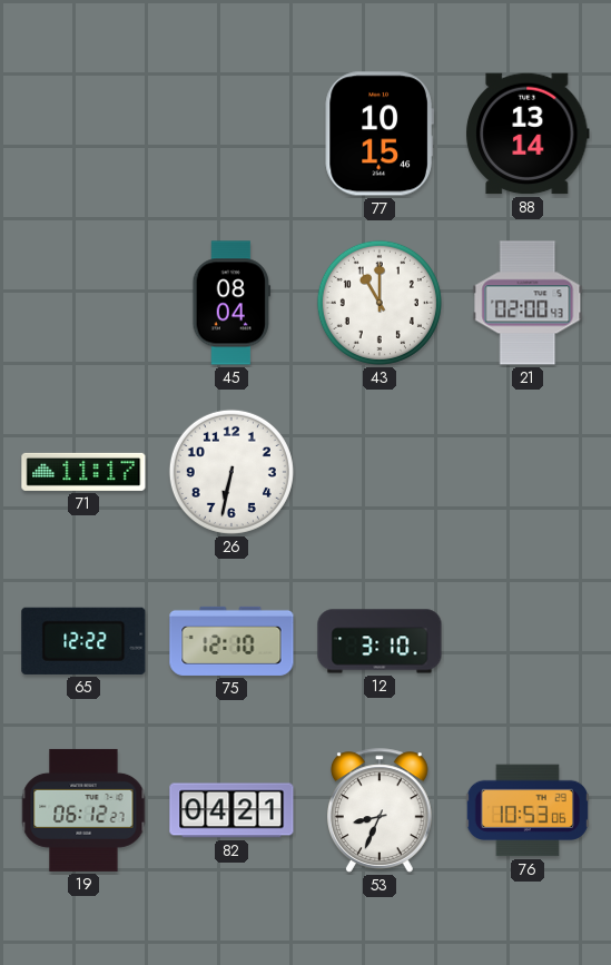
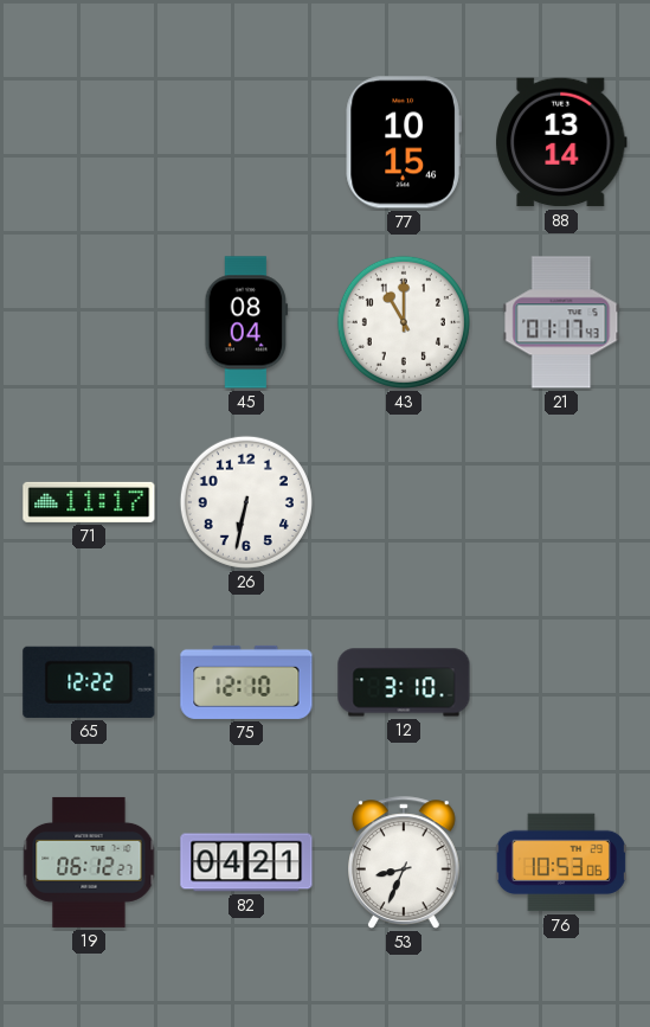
21: 02:00 -> 01:17
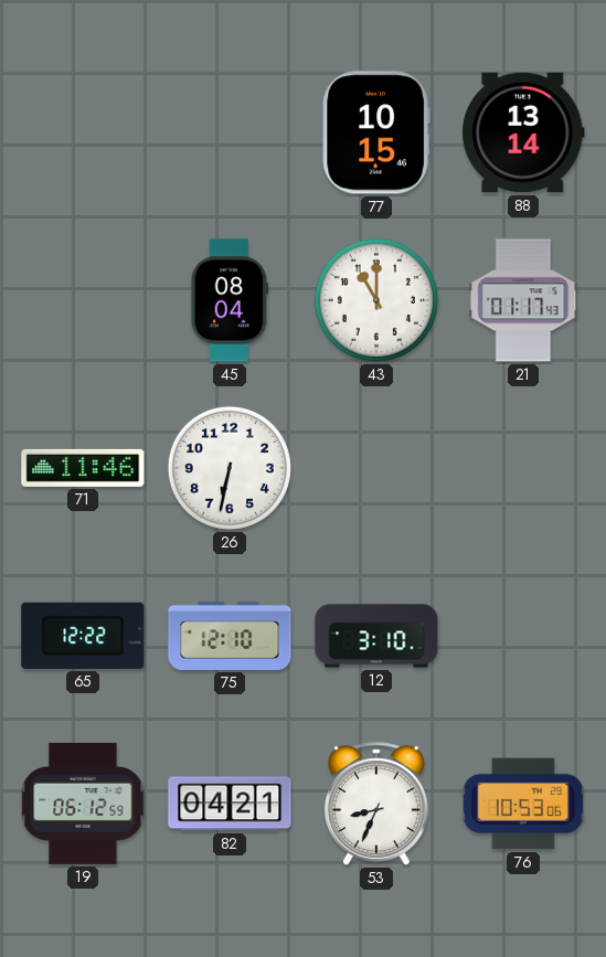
71: 11:17 -> 11:46
19: 06:12:27 -> 06:12:59
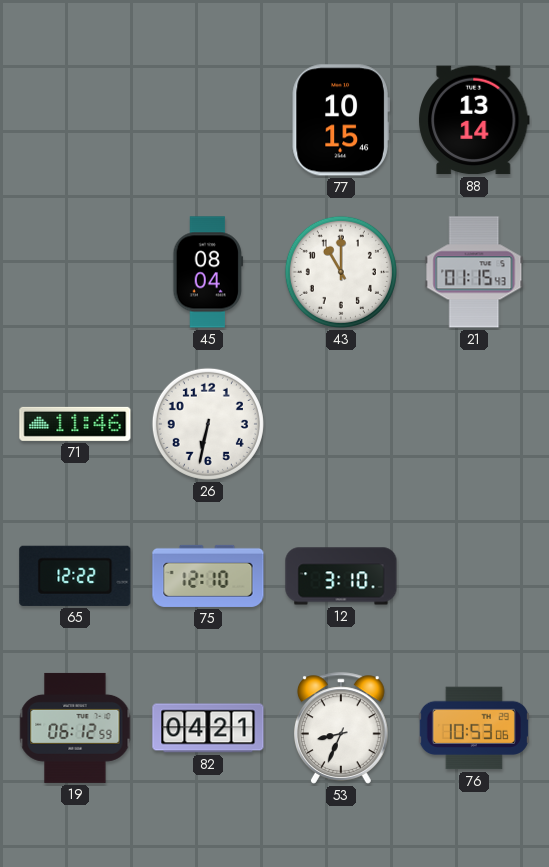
21: 01:17 -> 01:15
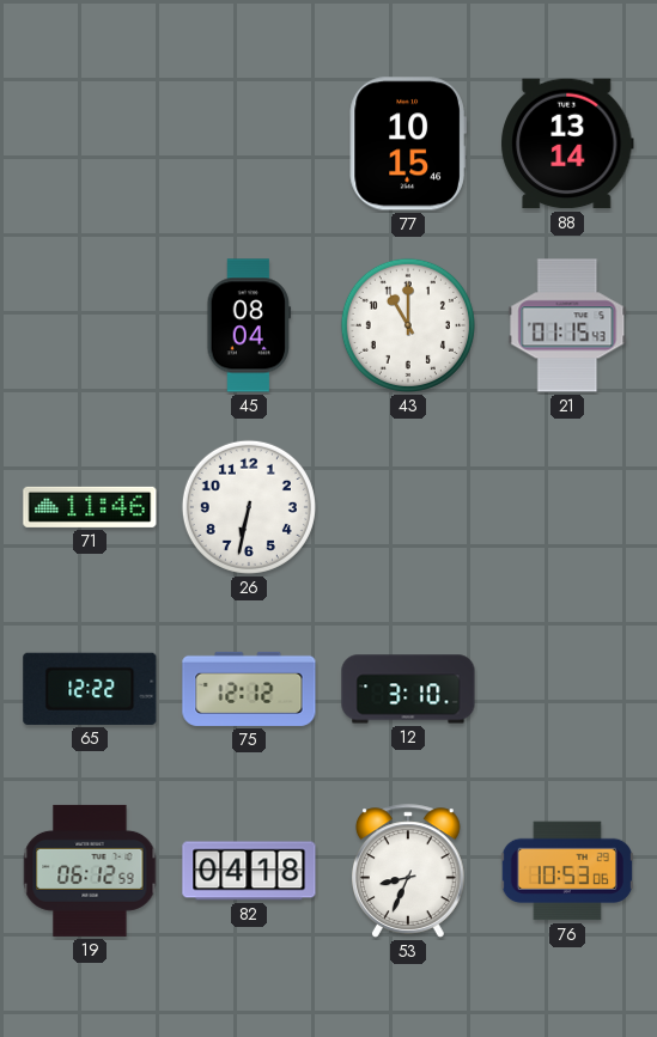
75: 12:10 -> 12:12
82: 04:21 -> 04:18
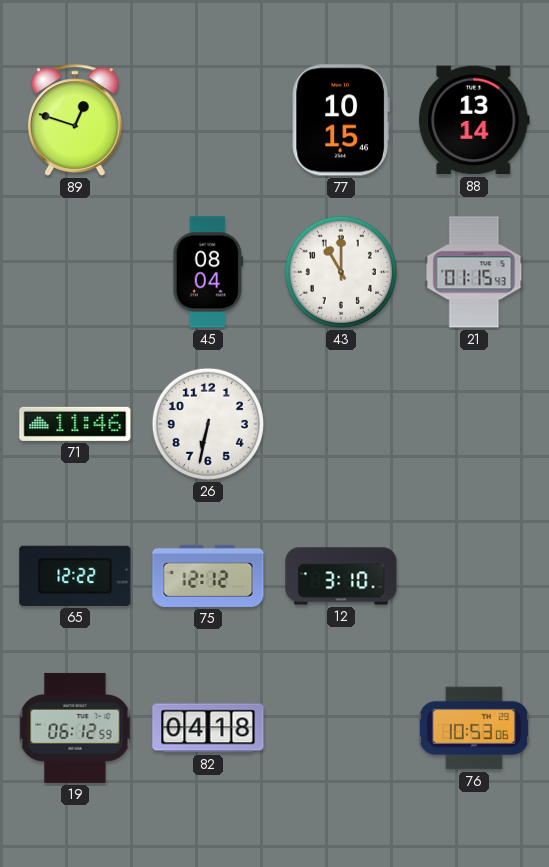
89: none -> 12:48
53: 8:34 -> none
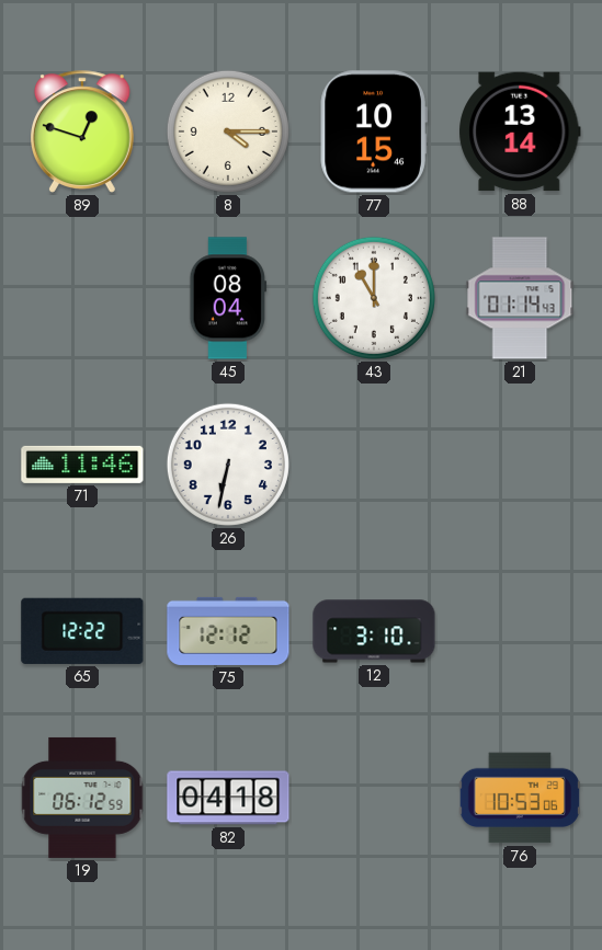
8: none -> 4:15
21: 01:15 -> 01:14
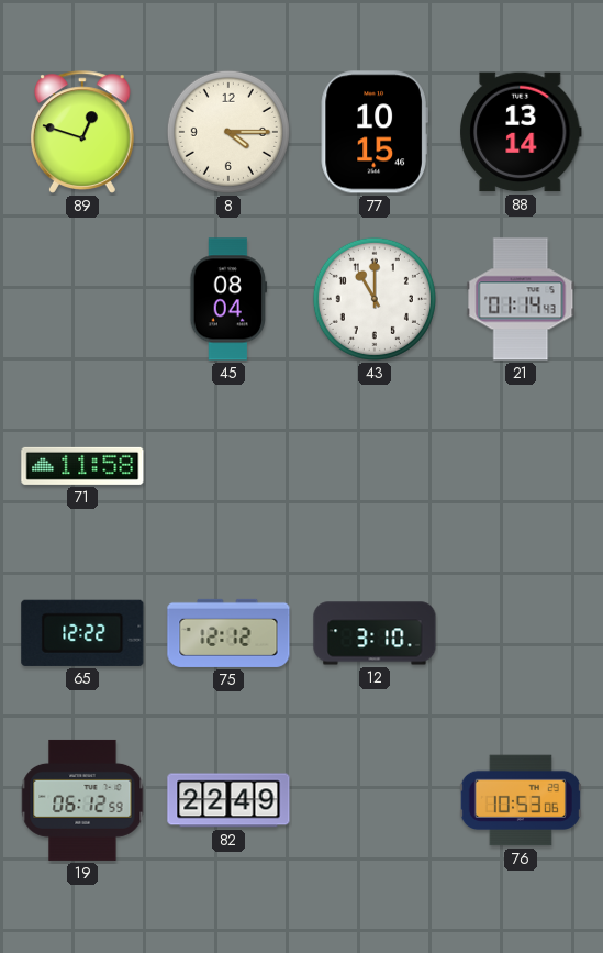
71: 11:46 -> 11:58
26: 6:32 -> none
82: 04:18 -> 22:49
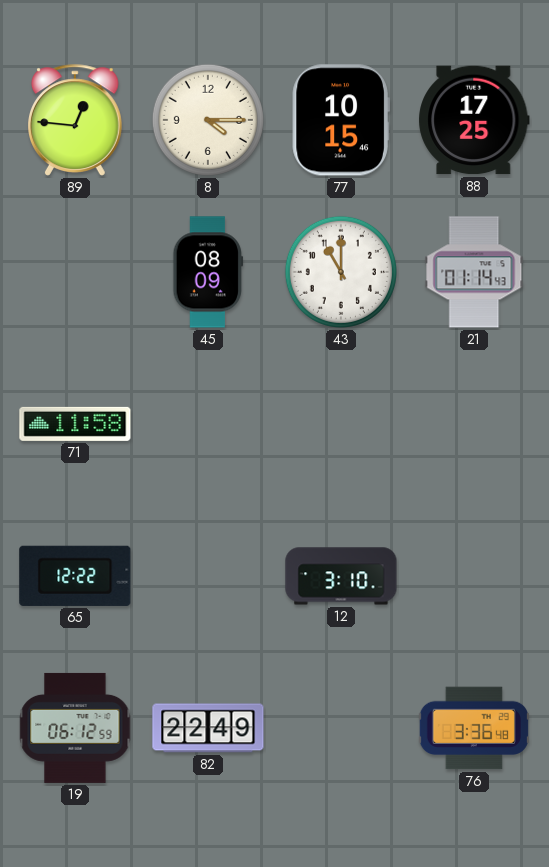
89: 12:48 -> 12:46
88: 13:14 -> 17:25
45: 08:04 -> 08:09
75: 12:12 -> none
76: 10:53 -> 3:36
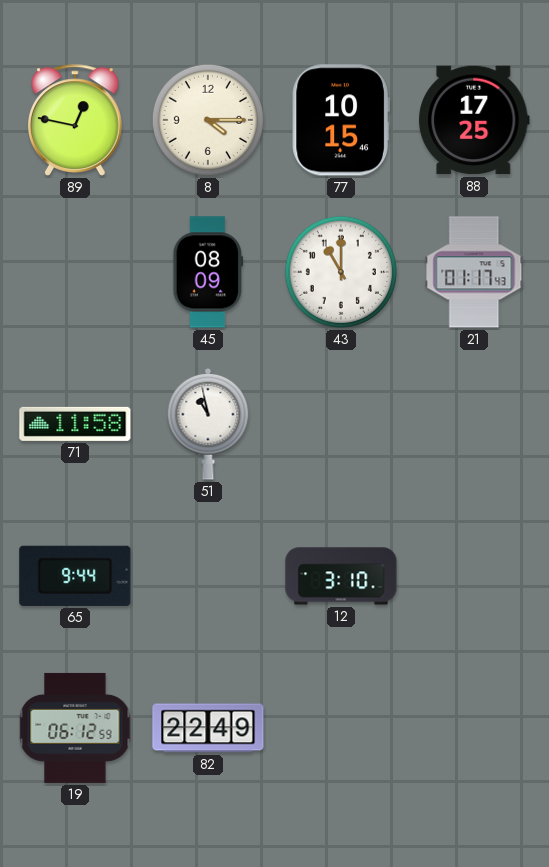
89: 12:46 -> 12:47
21: 01:14 -> 01:17
51: none -> 10:58
65: 12:22 -> 9:44
76: 3:36 -> none
